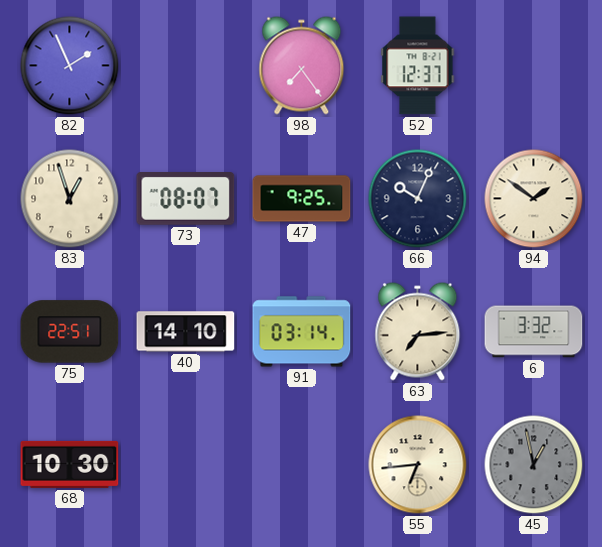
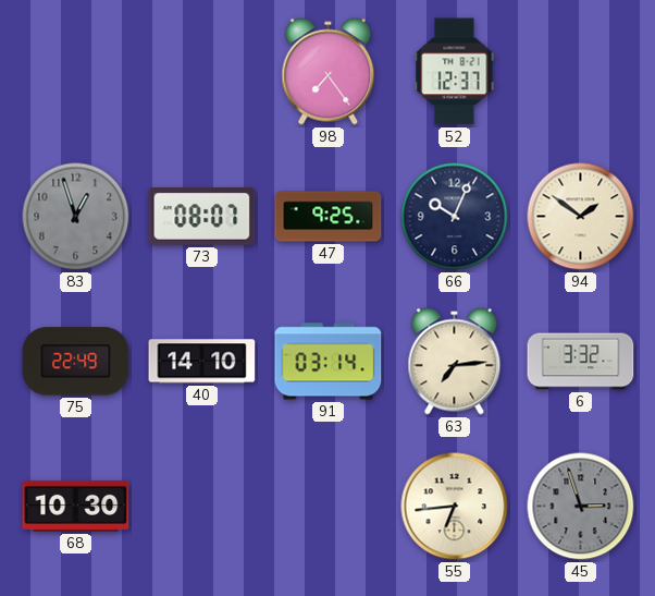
82: 1:56 -> none
83 dial: cream -> grey
75: 22:51 -> 22:49
45: 12:58 -> 2:57
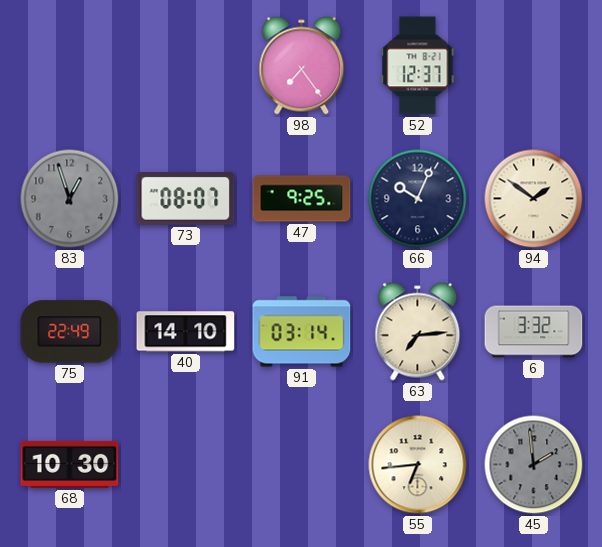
45: 2:57 -> 1:59
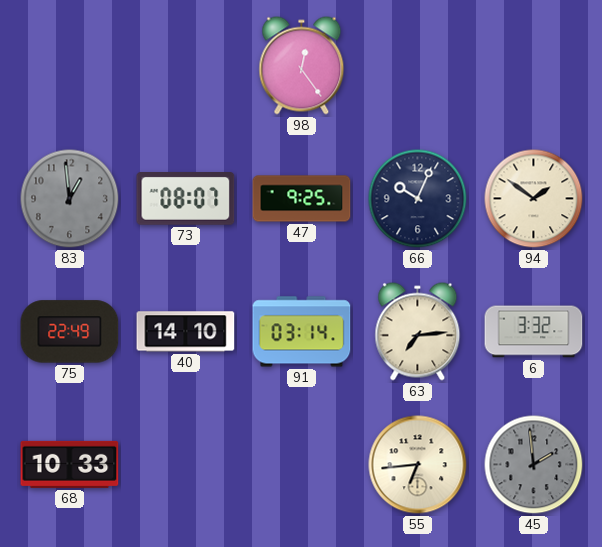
98: 7:24 -> 12:24
52: 12:37 -> none
83: 12:57 -> 12:59
68: 10:30 -> 10:33
